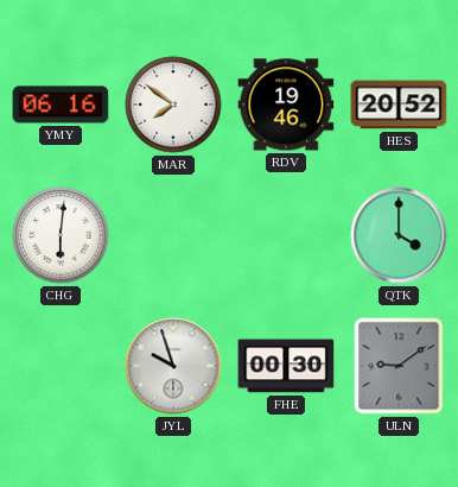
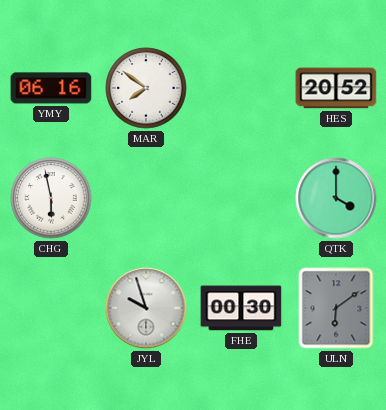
RDV: 19:46 -> none
CHG: 6:01 -> 5:58
ULN: 9:09 -> 6:09
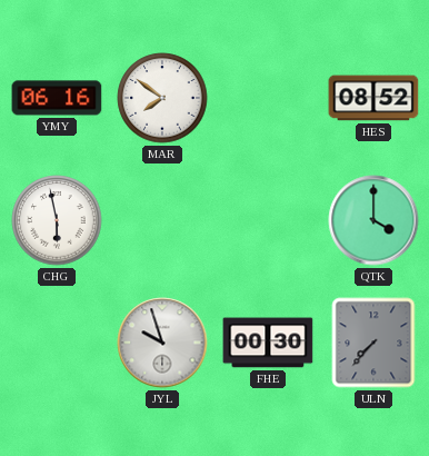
HES: 20:52 -> 08:52
ULN: 6:09 -> 7:37
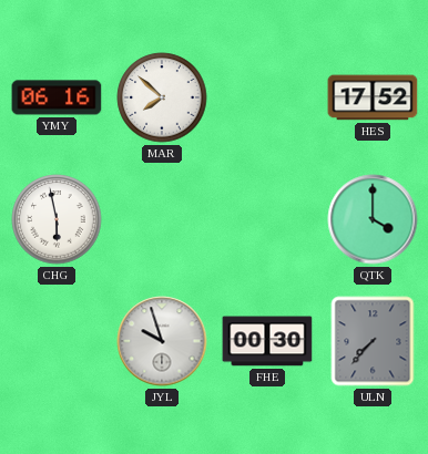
MAR: 7:51 -> 7:52
HES: 08:52 -> 17:52
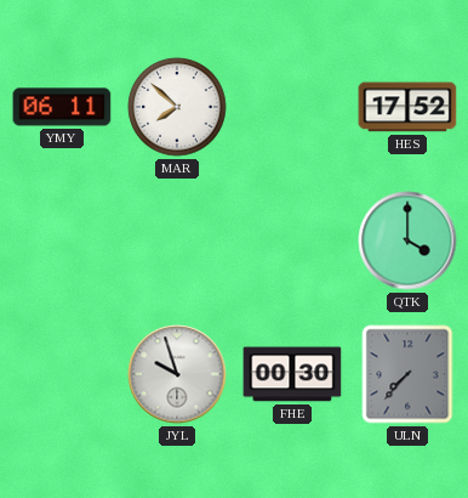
YMY: 06:16 -> 06:11
CHG: 5:58 -> none
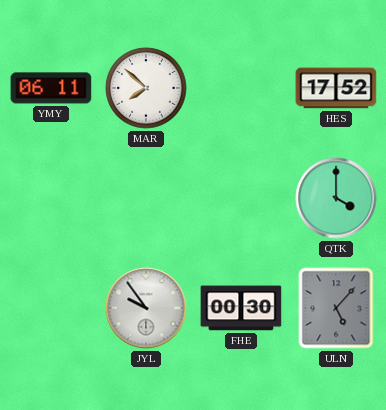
JYL: 9:57 -> 9:54
ULN: 7:37 -> 5:07
